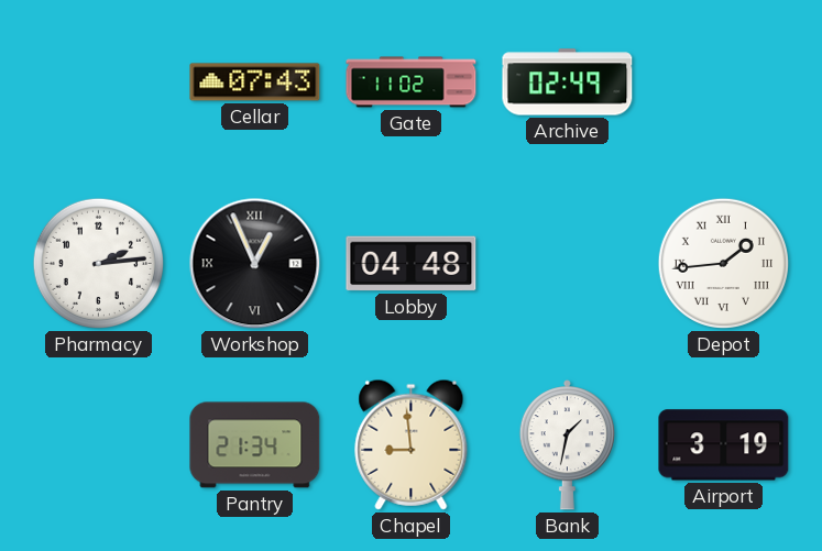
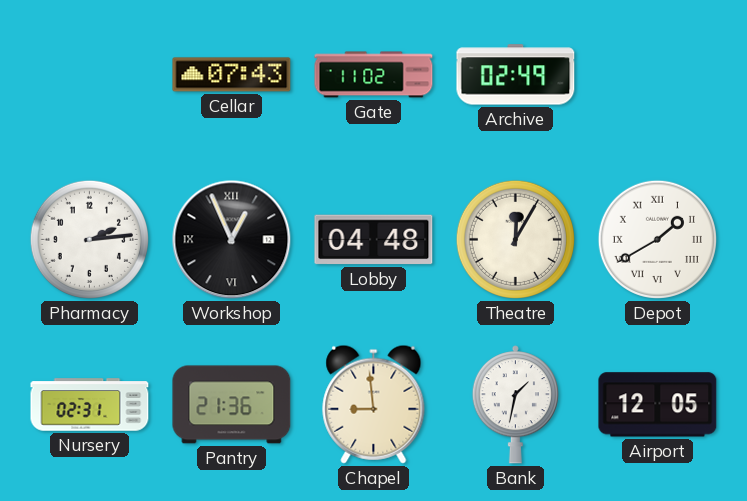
Theatre: none -> 12:05
Depot: 1:44 -> 1:40
Nursery: none -> 02:31
Pantry: 21:34 -> 21:36
Airport: 3:19 -> 12:05
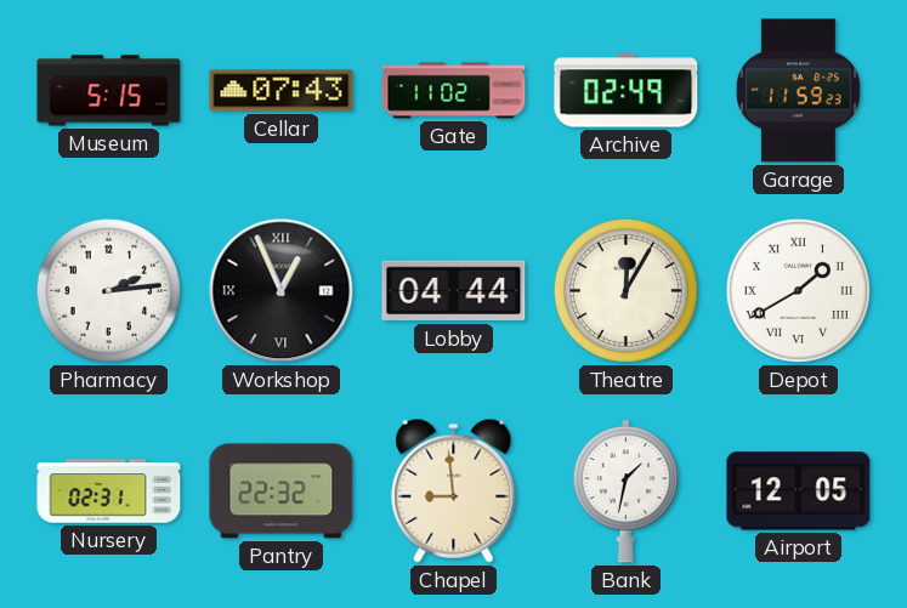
Museum: none -> 5:15
Garage: none -> 11:59
Lobby: 04:48 -> 04:44
Pantry: 21:36 -> 22:32
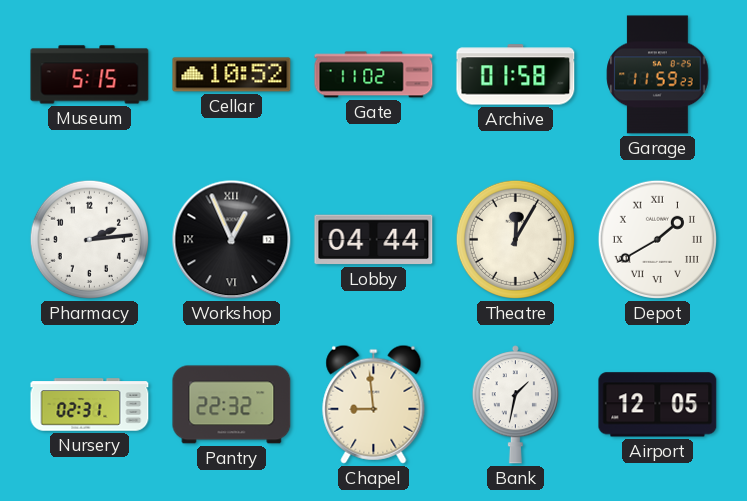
Cellar: 07:43 -> 10:52
Archive: 02:49 -> 01:58
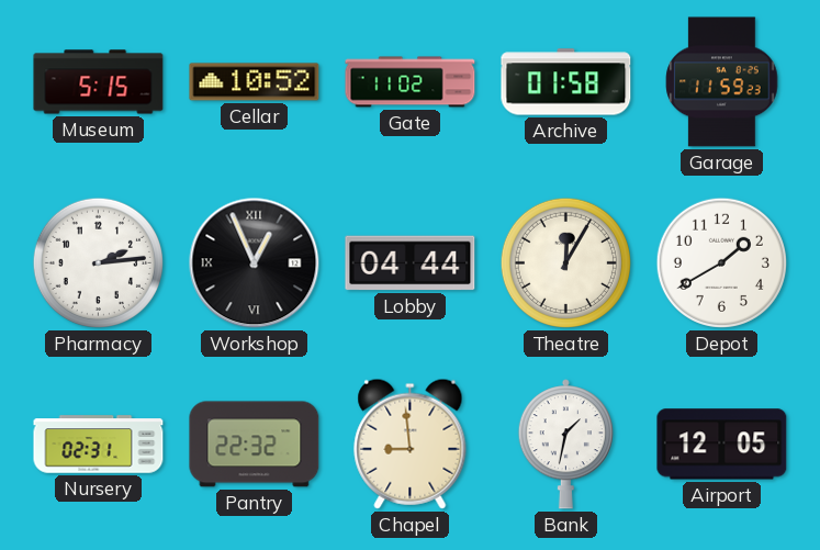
Depot numerals: Roman -> Arabic
